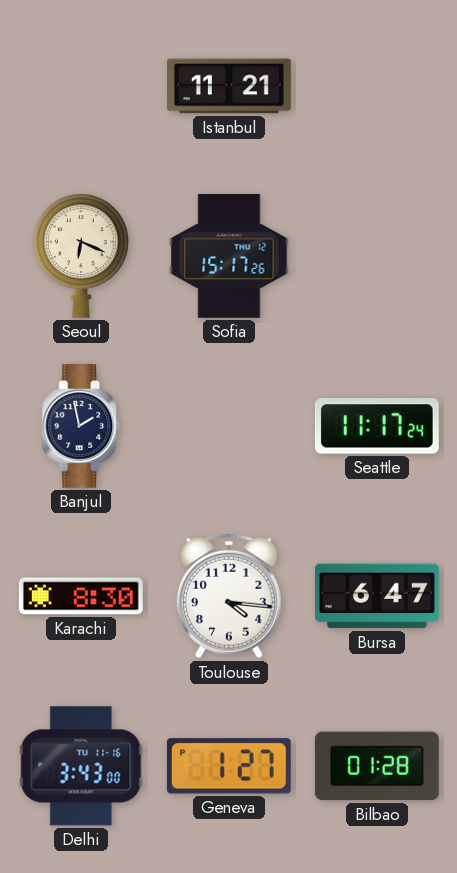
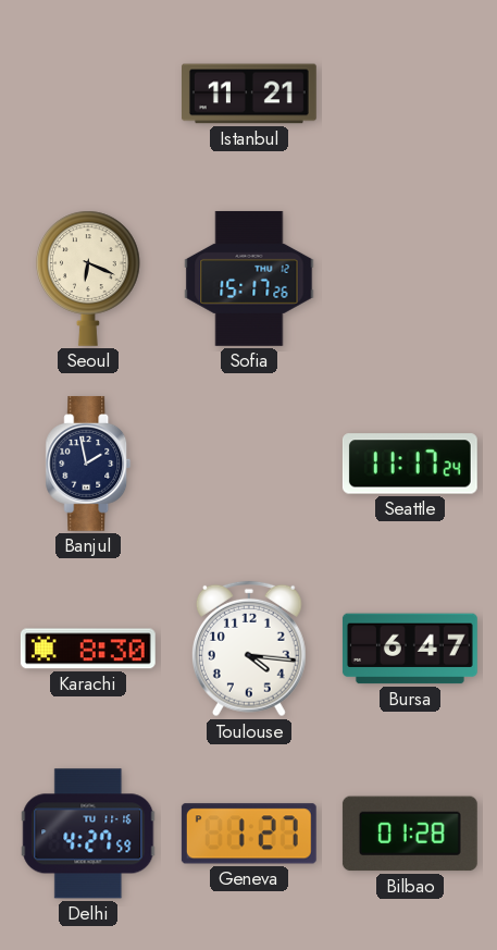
Delhi: 3:43 -> 4:27
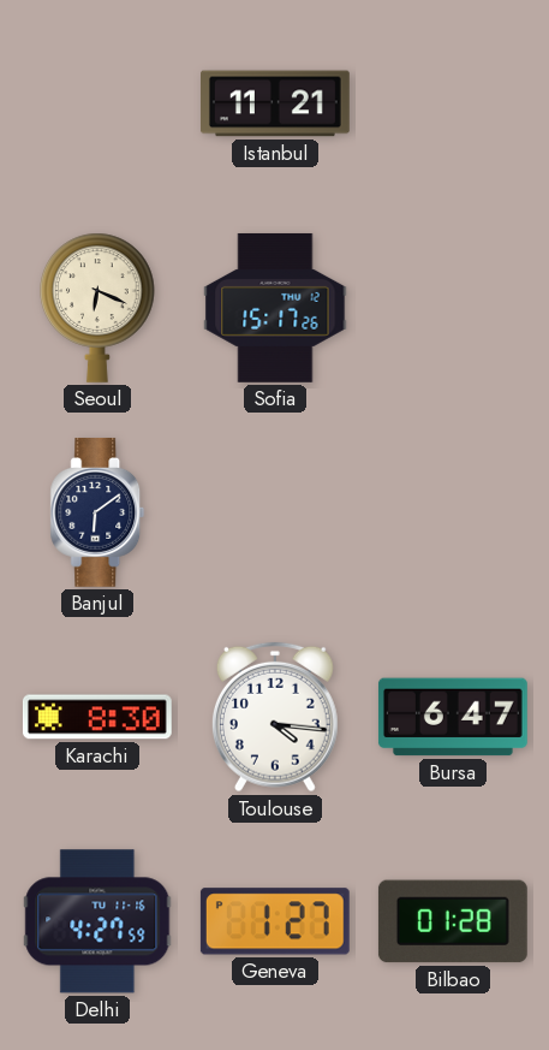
Banjul: 1:58 -> 6:09
Seattle: 11:17 -> none
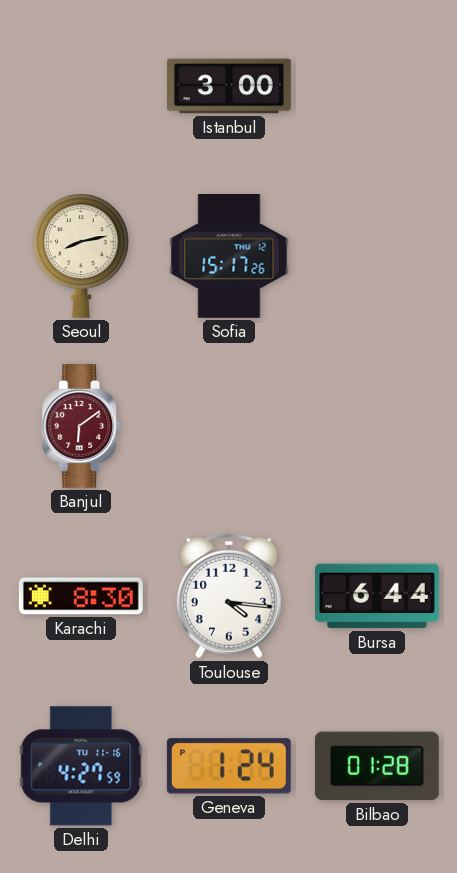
Istanbul: 11:21 -> 3:00
Seoul: 6:19 -> 8:13
Banjul dial: navy -> burgundy
Bursa: 6:47 -> 6:44
Geneva: 1:27 -> 1:24
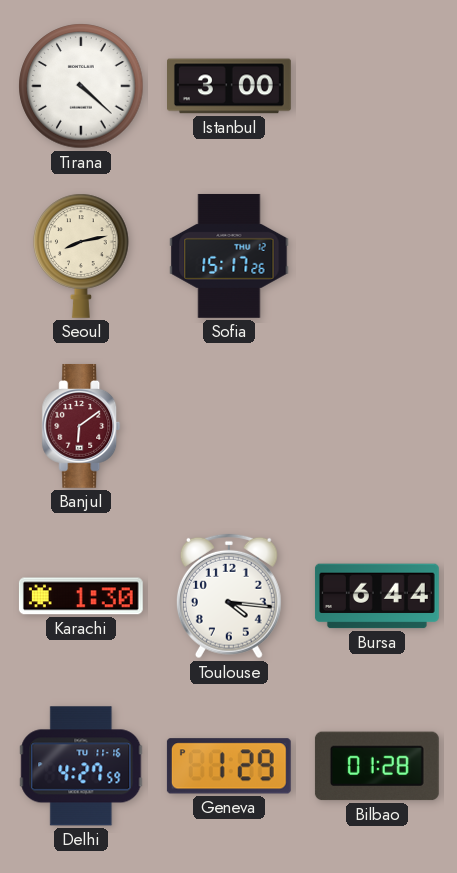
Tirana: none -> 4:22
Karachi: 8:30 -> 1:30
Geneva: 1:24 -> 1:29
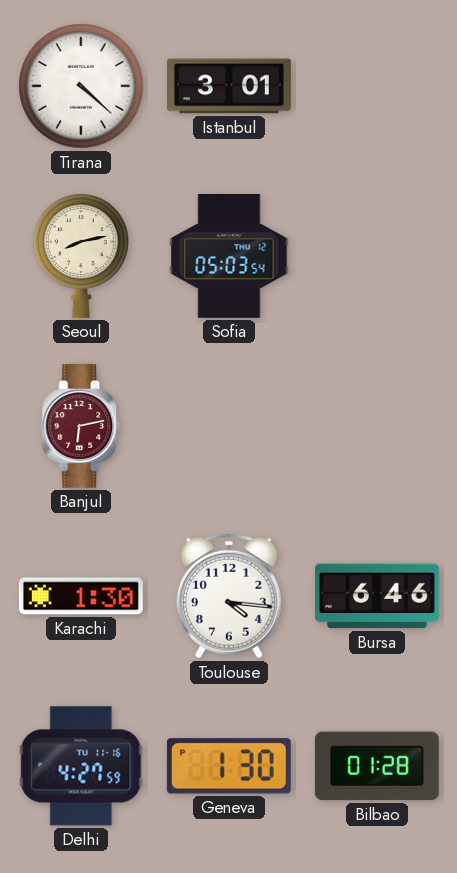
Istanbul: 3:00 -> 3:01
Sofia: 15:17 -> 05:03
Banjul: 6:09 -> 6:13
Bursa: 6:44 -> 6:46
Geneva: 1:29 -> 1:30
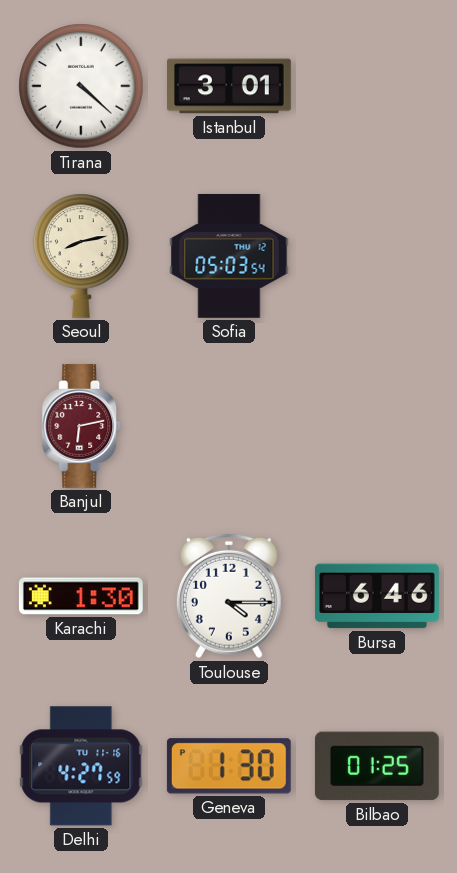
Toulouse: 4:16 -> 4:15
Bilbao: 01:28 -> 01:25
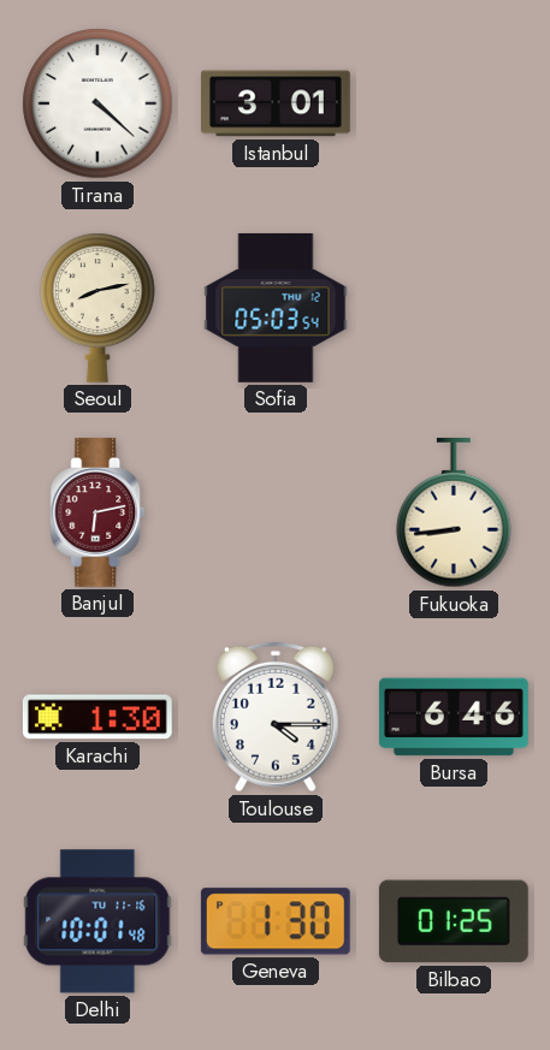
Fukuoka: none -> 8:44
Delhi: 4:27 -> 10:01
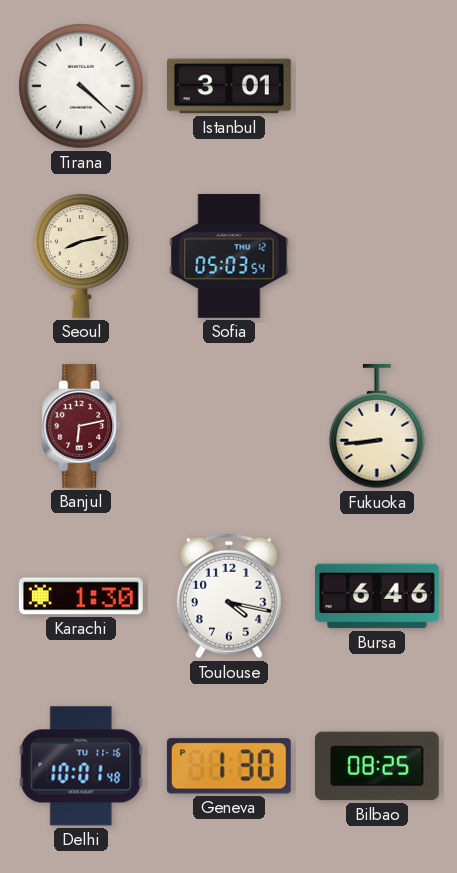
Toulouse: 4:15 -> 4:17
Bilbao: 01:25 -> 08:25
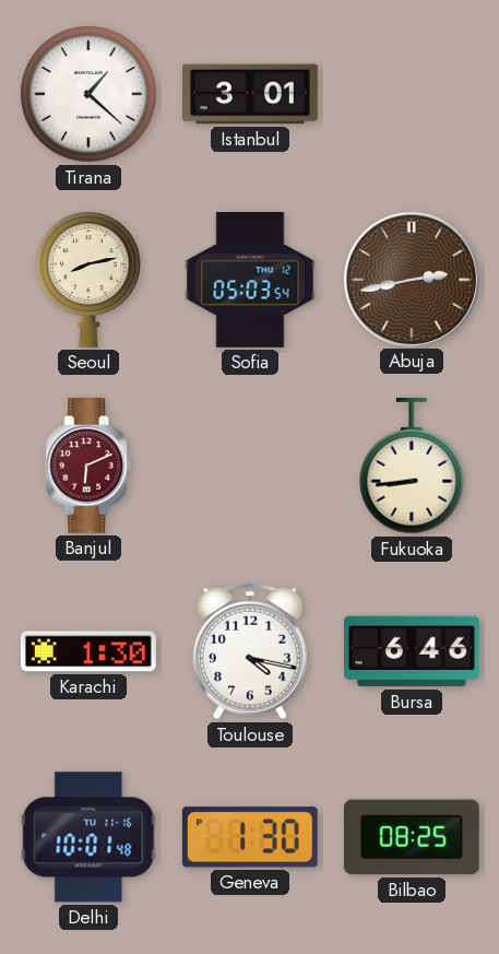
Tirana: 4:22 -> 1:22
Abuja: none -> 2:43
Banjul: 6:13 -> 6:11
